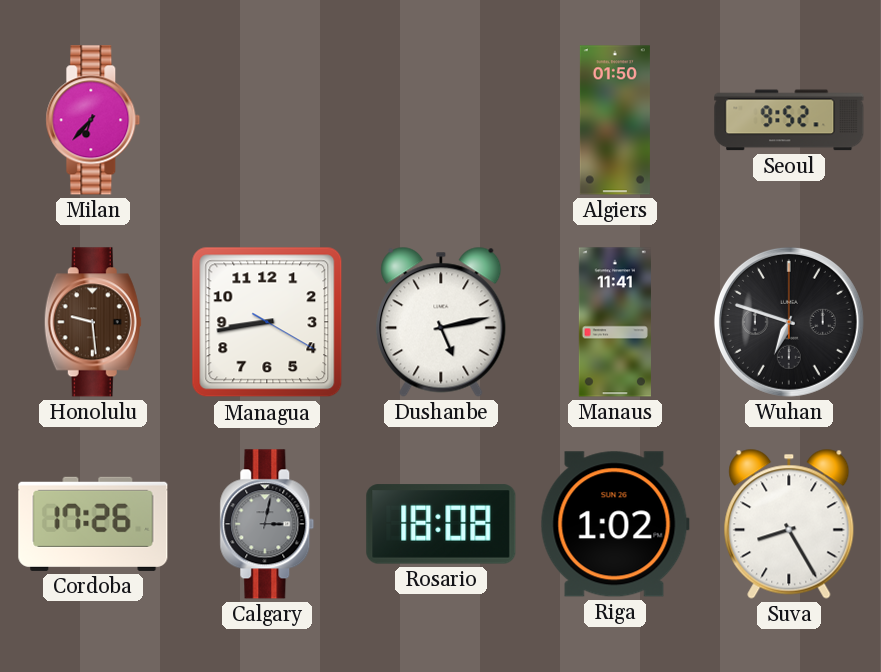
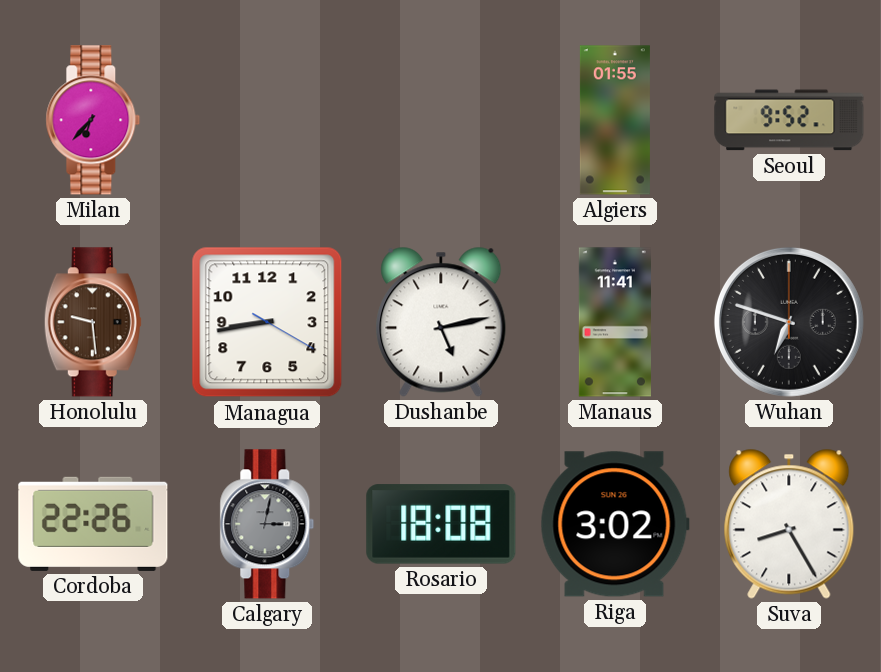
Algiers: 01:50 -> 01:55
Cordoba: 17:26 -> 22:26
Riga: 1:02 -> 3:02
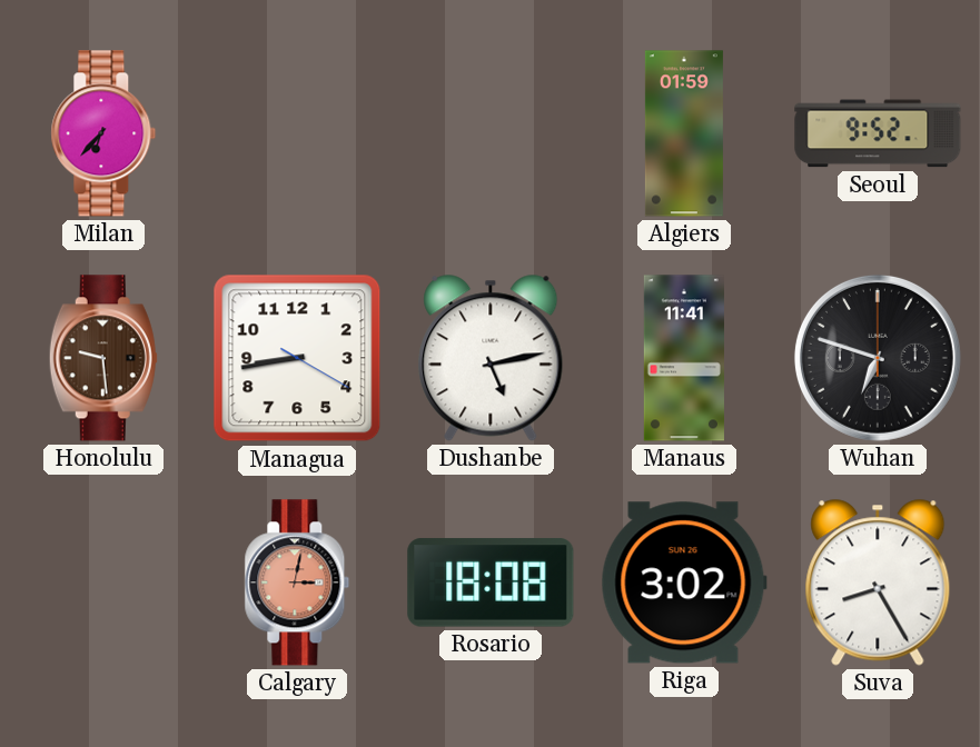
Algiers: 01:55 -> 01:59
Cordoba: 22:26 -> none
Calgary dial: grey -> salmon
